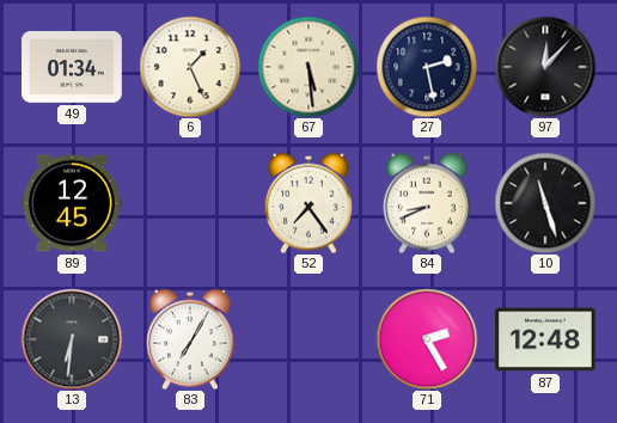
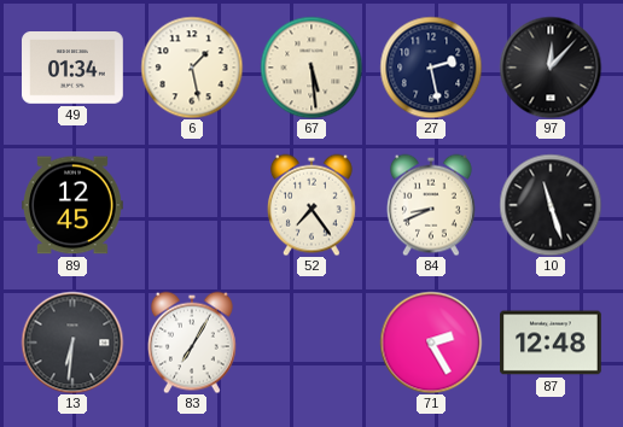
6: 1:26 -> 1:28
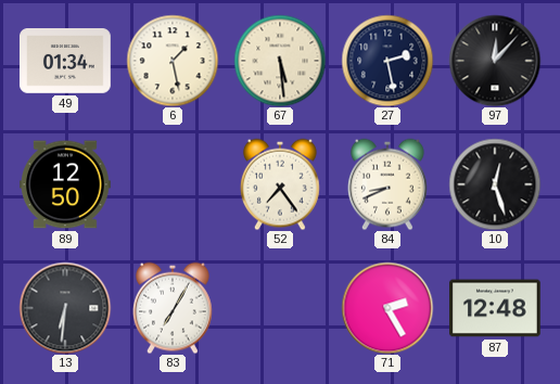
89: 12:45 -> 12:50
10: 11:27 -> 12:27
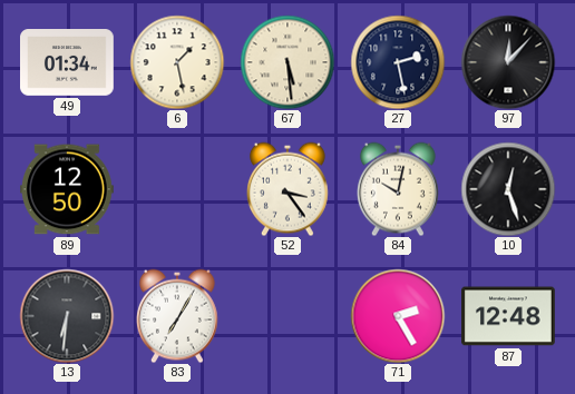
52: 7:24 -> 3:24
84: 8:41 -> 10:02
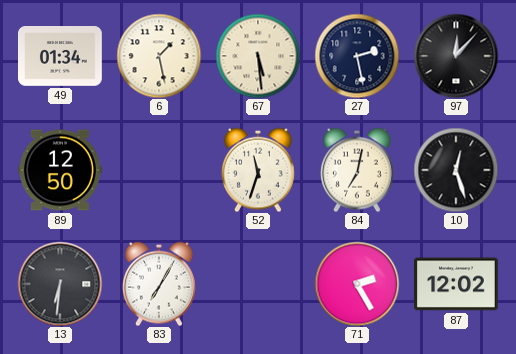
52: 3:24 -> 11:33
84: 10:02 -> 7:02
87: 12:48 -> 12:02
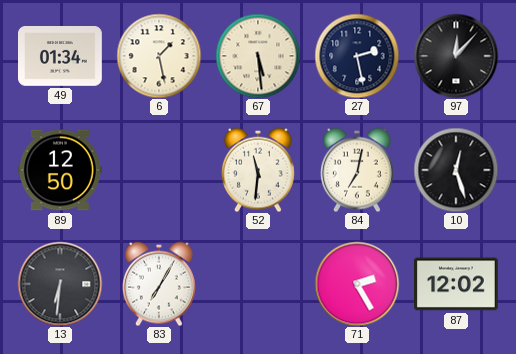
52: 11:33 -> 11:31
